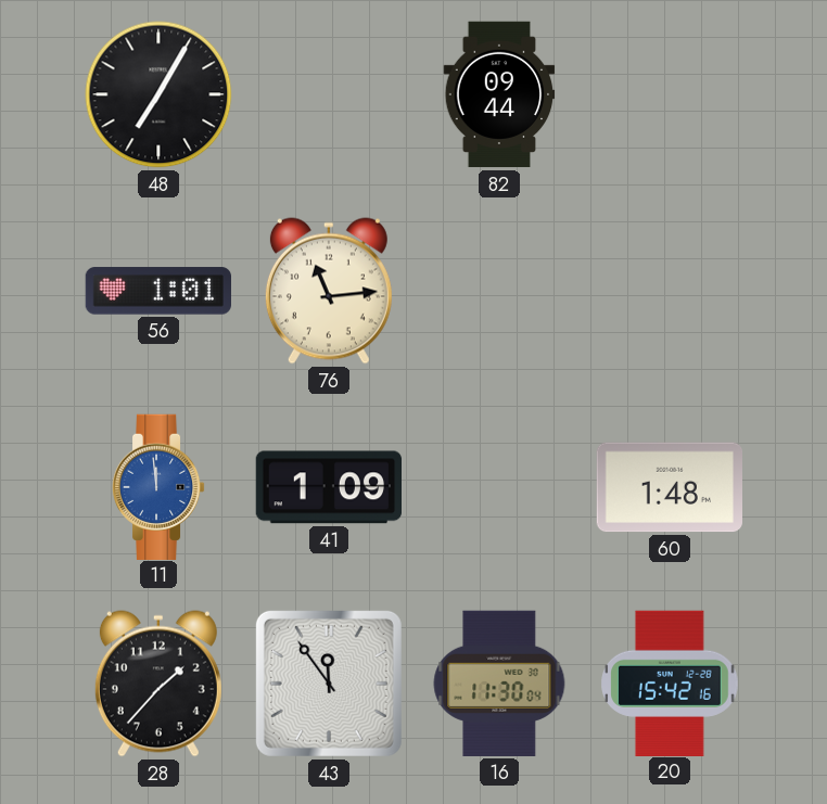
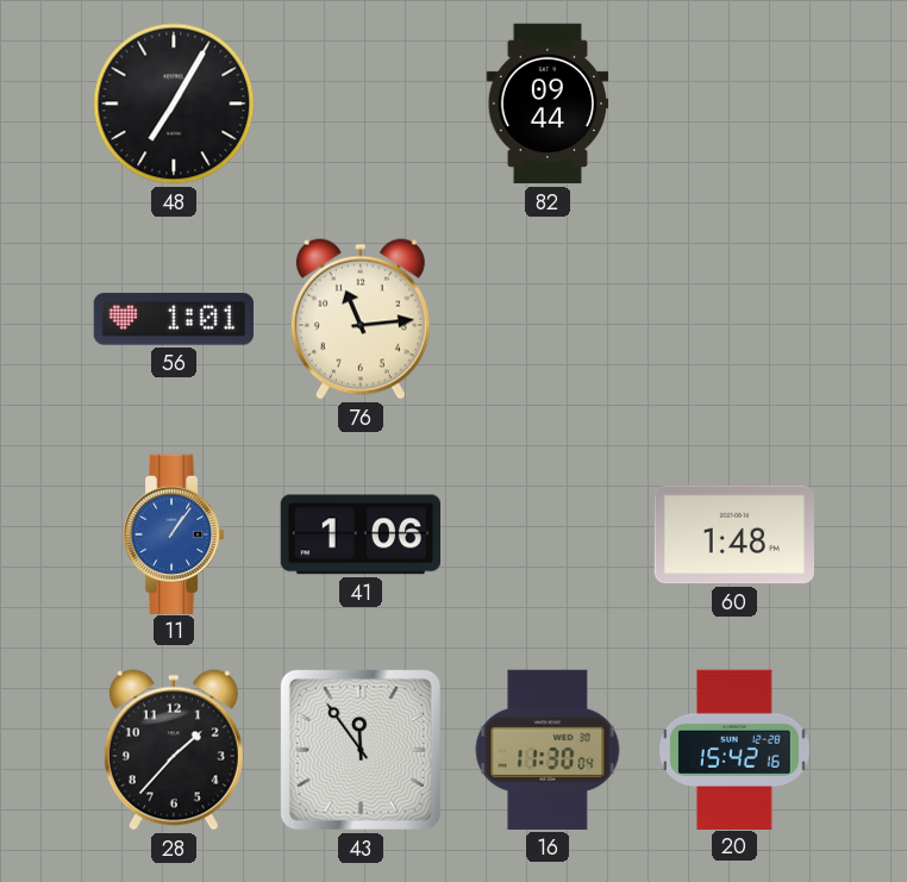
11: 11:59 -> 1:06
41: 1:09 -> 1:06
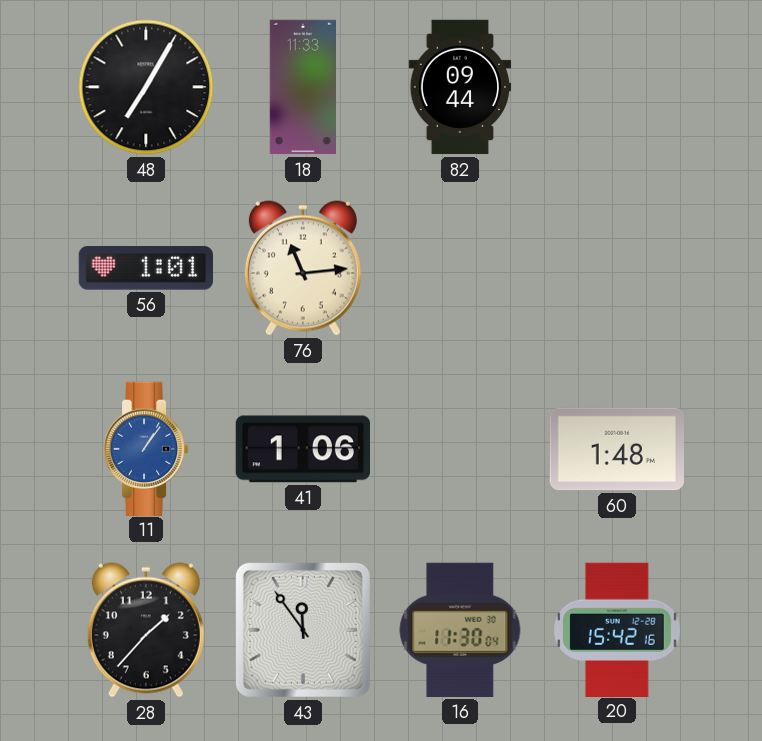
18: none -> 11:33
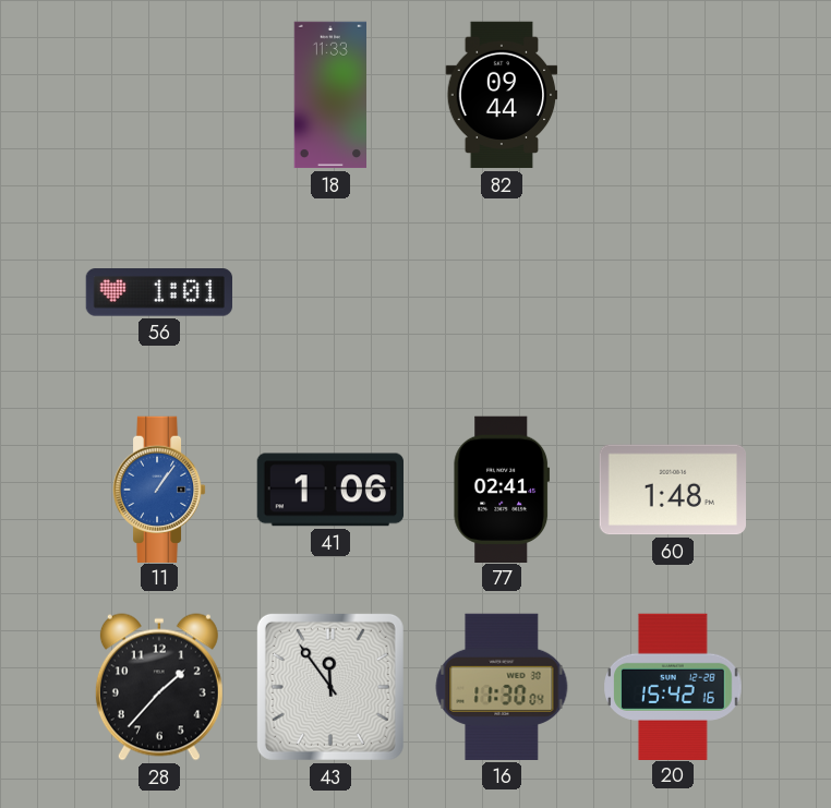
48: 7:05 -> none
76: 11:14 -> none
77: none -> 02:41
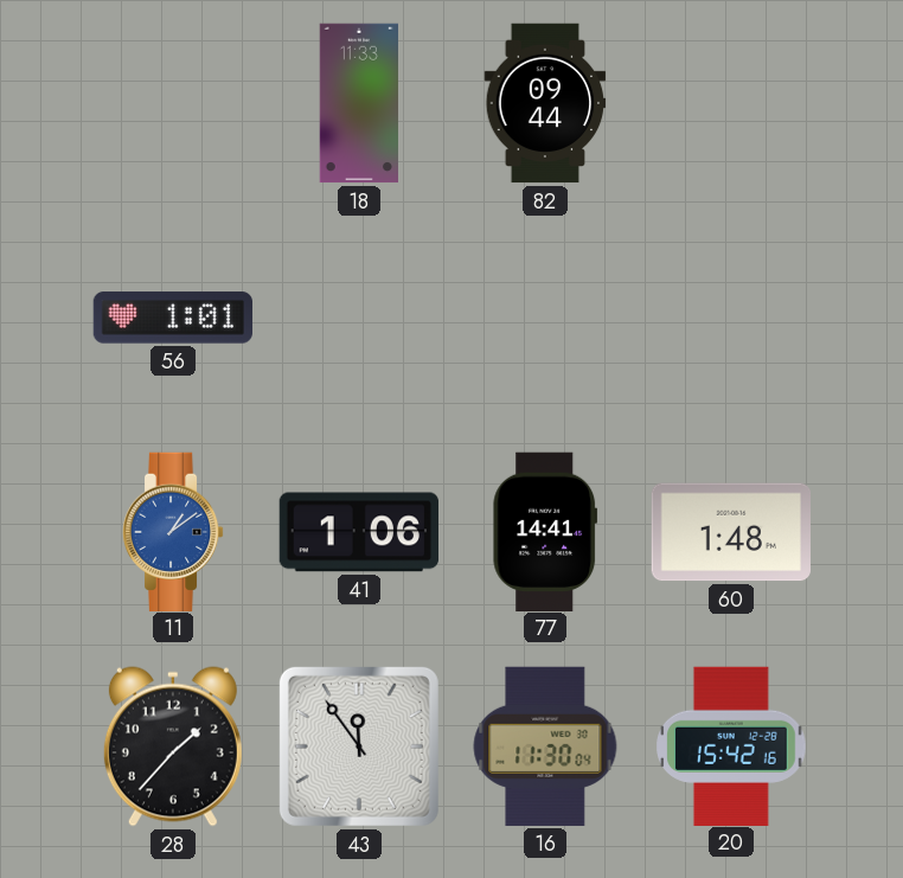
11: 1:06 -> 1:09
77: 02:41 -> 14:41
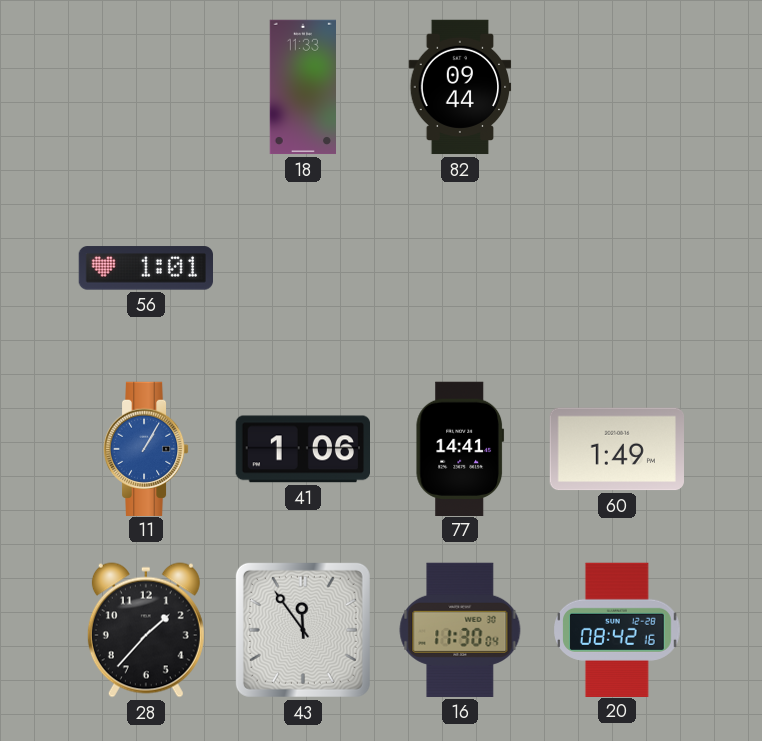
11: 1:09 -> 1:05
60: 1:48 -> 1:49
20: 15:42 -> 08:42
